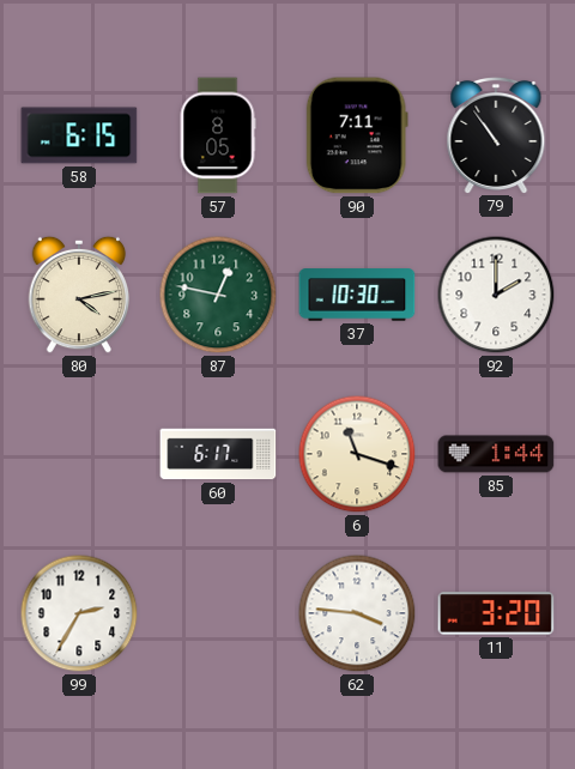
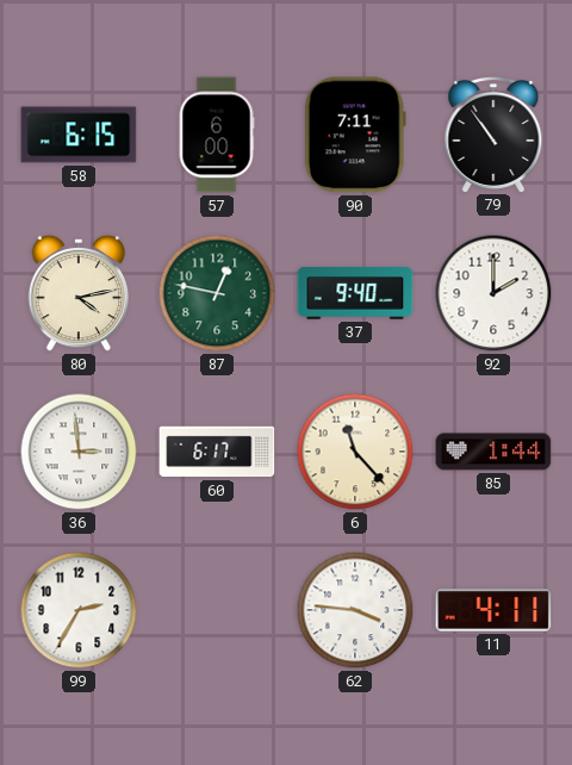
57: 8:05 -> 6:00
37: 10:30 -> 9:40
36: none -> 2:59
6: 11:18 -> 11:23
11: 3:20 -> 4:11
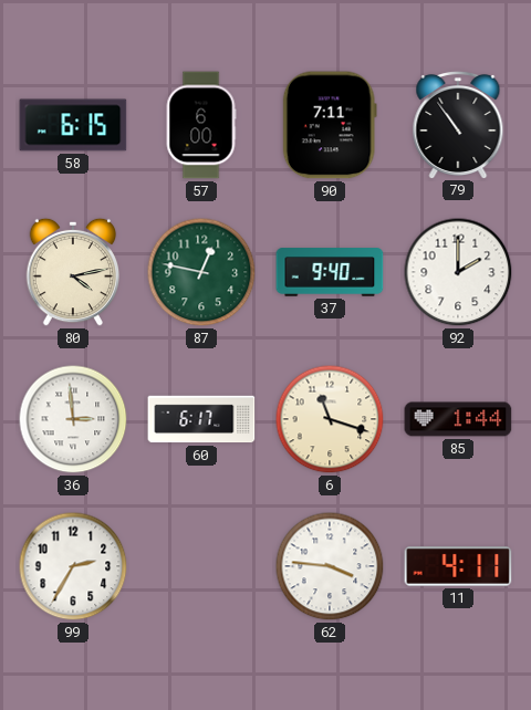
6: 11:23 -> 11:18
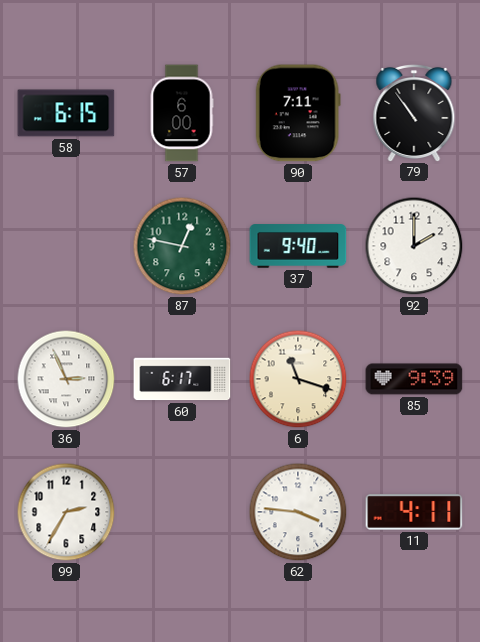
80: 4:13 -> none
36: 2:59 -> 2:56
85: 1:44 -> 9:39
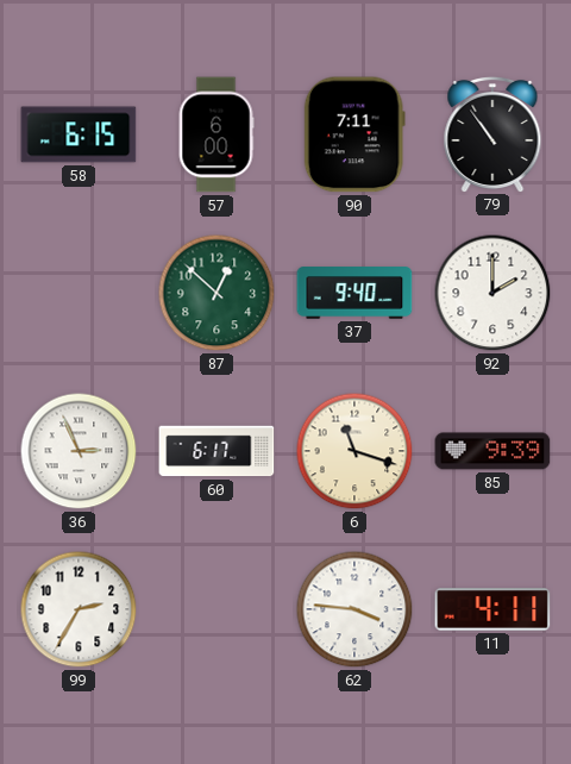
87: 12:47 -> 12:52
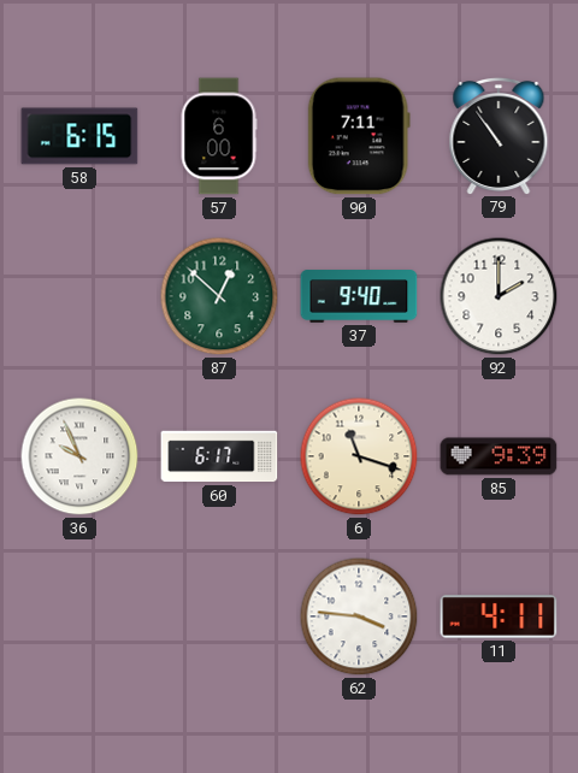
36: 2:56 -> 9:56
99: 2:35 -> none
